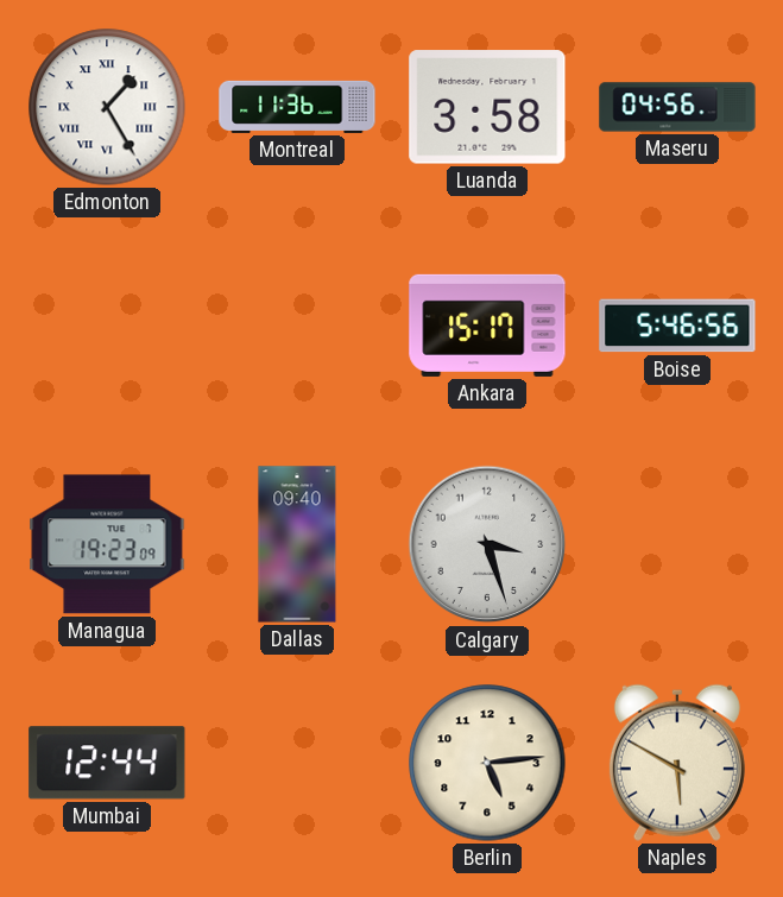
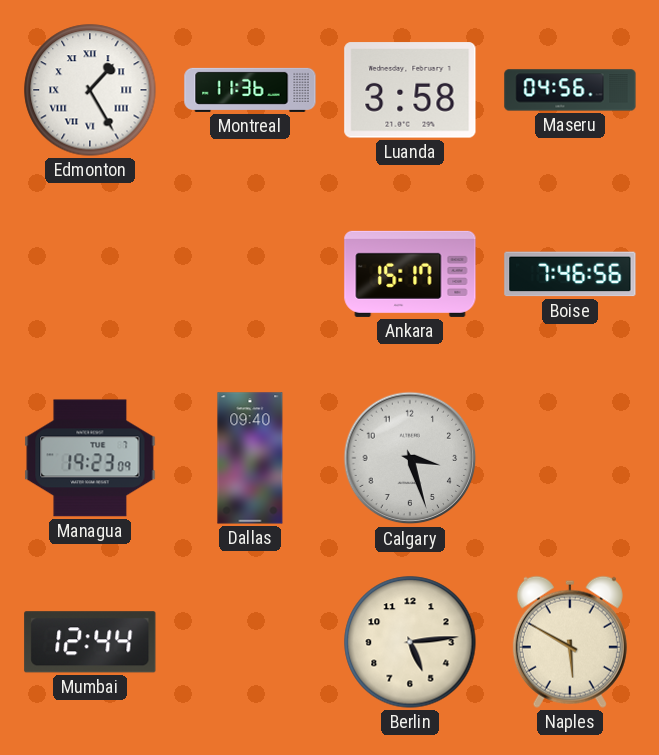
Boise: 5:46 -> 7:46
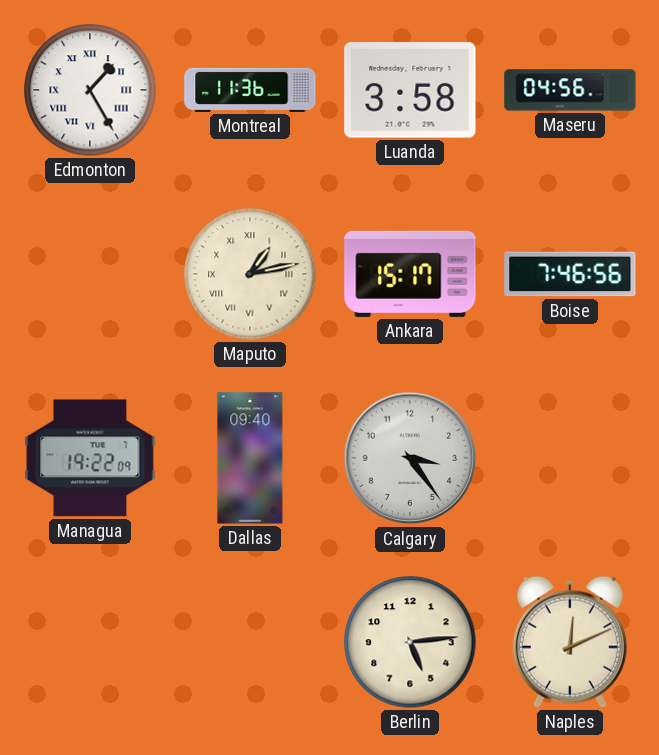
Maputo: none -> 1:13
Managua: 19:23 -> 19:22
Calgary: 3:27 -> 3:24
Mumbai: 12:44 -> none
Naples: 5:50 -> 12:11
